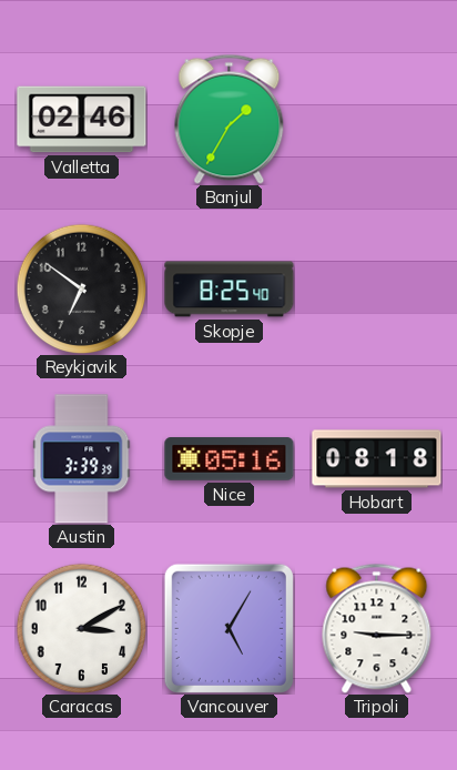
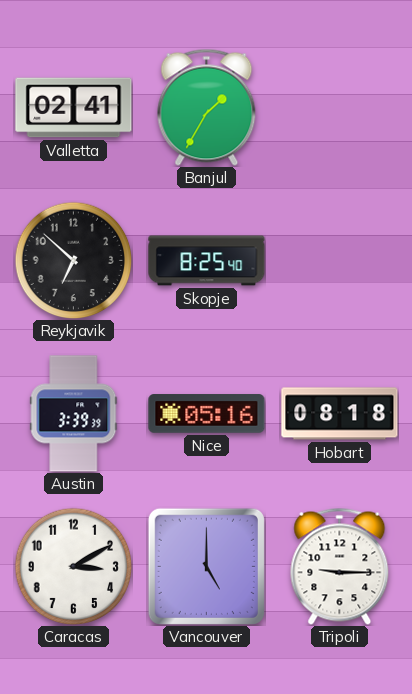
Valletta: 02:46 -> 02:41
Reykjavik: 6:51 -> 6:52
Vancouver: 5:05 -> 5:00
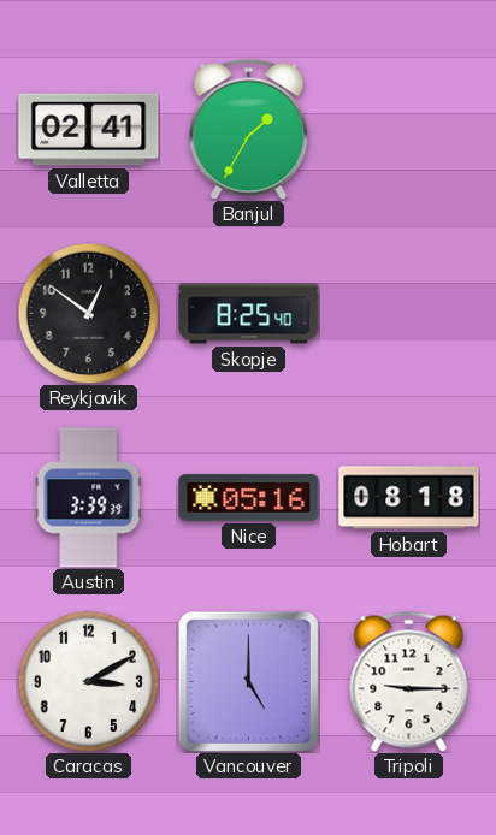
Reykjavik: 6:52 -> 12:51
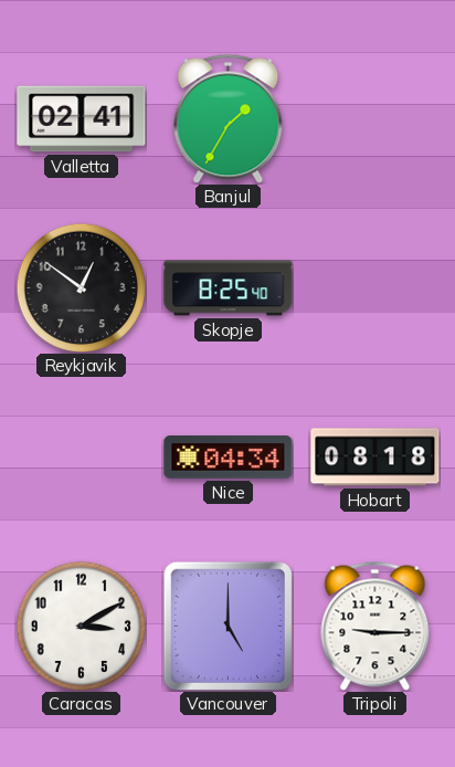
Austin: 3:39 -> none
Nice: 05:16 -> 04:34
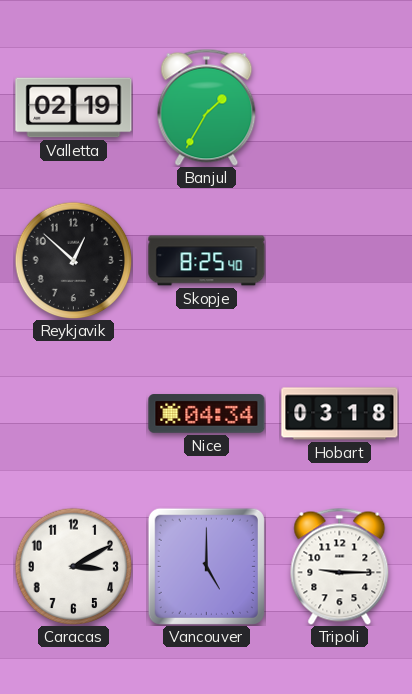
Valletta: 02:41 -> 02:19
Reykjavik: 12:51 -> 12:52
Hobart: 08:18 -> 03:18
